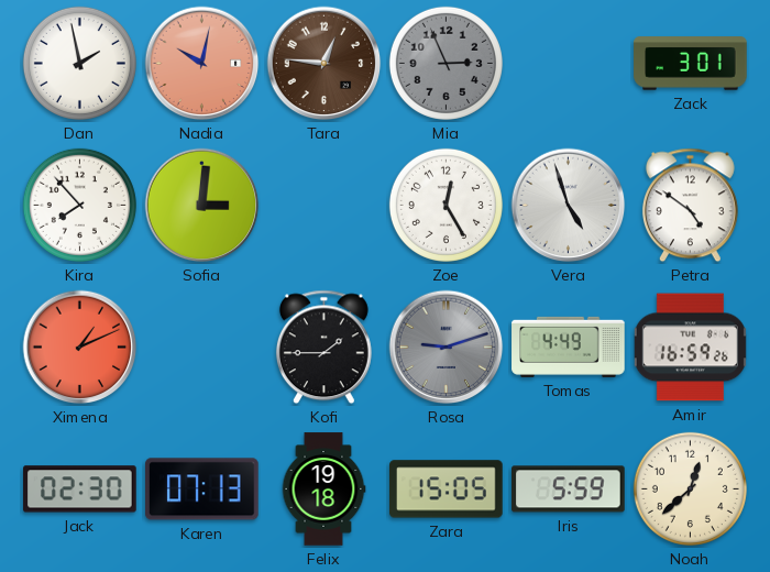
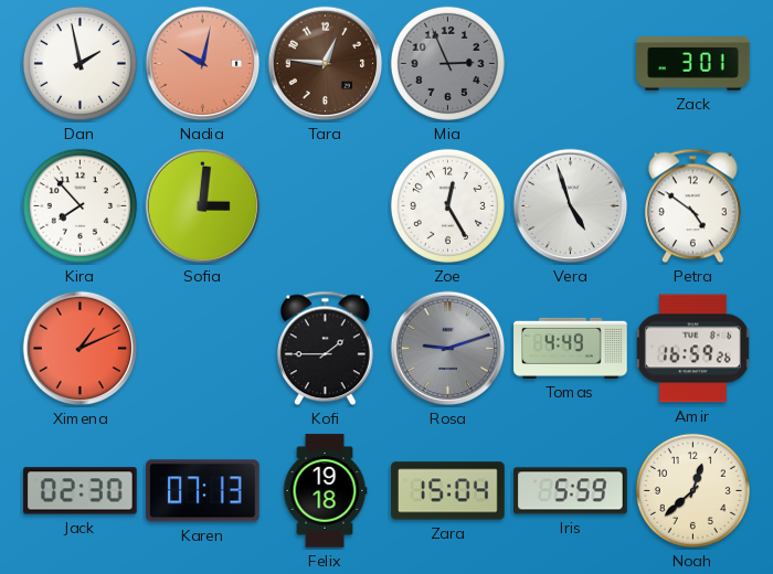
Zara: 15:05 -> 15:04
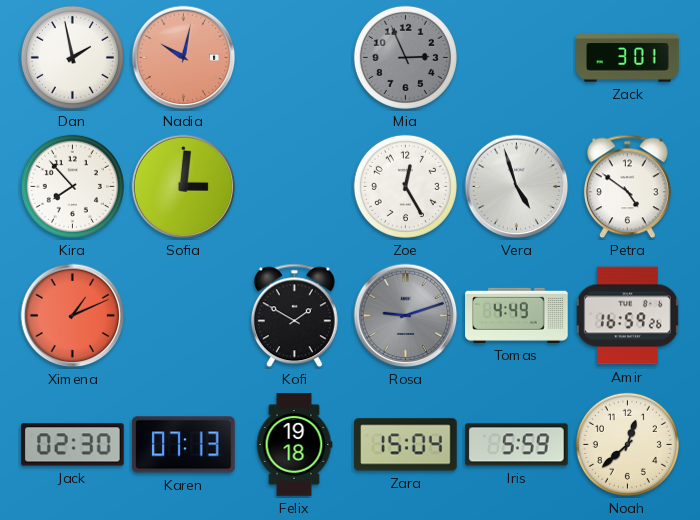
Tara: 12:46 -> none
Kofi: 1:45 -> 1:50
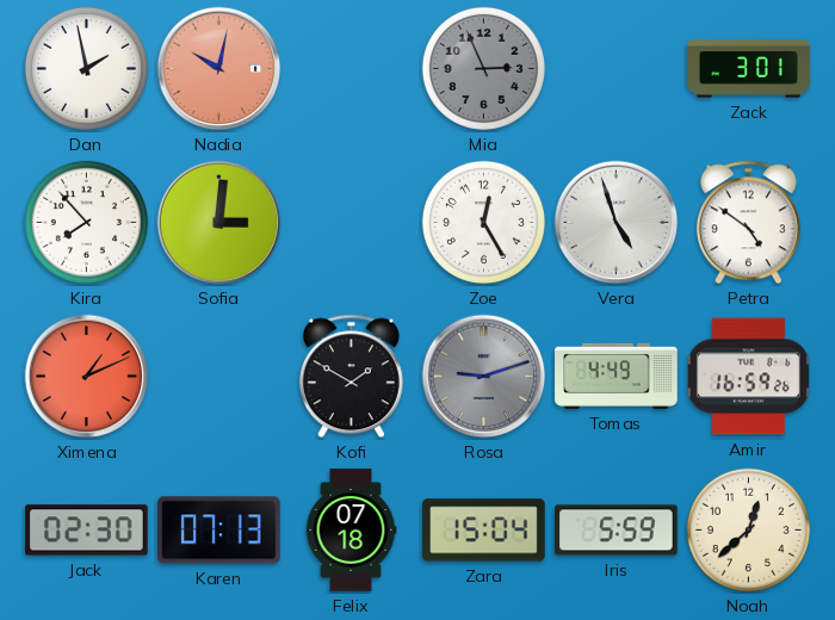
Felix: 19:18 -> 07:18
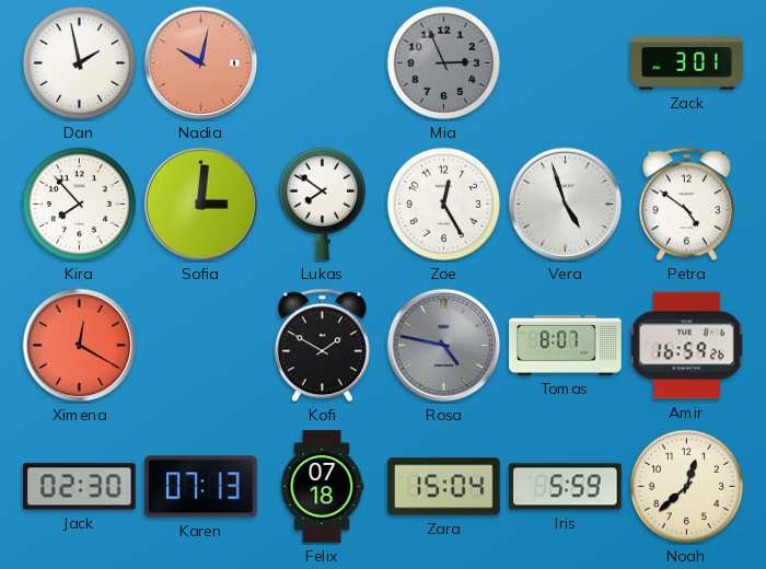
Lukas: none -> 7:51
Ximena: 1:11 -> 12:20
Rosa: 9:12 -> 4:47
Tomas: 4:49 -> 8:07
